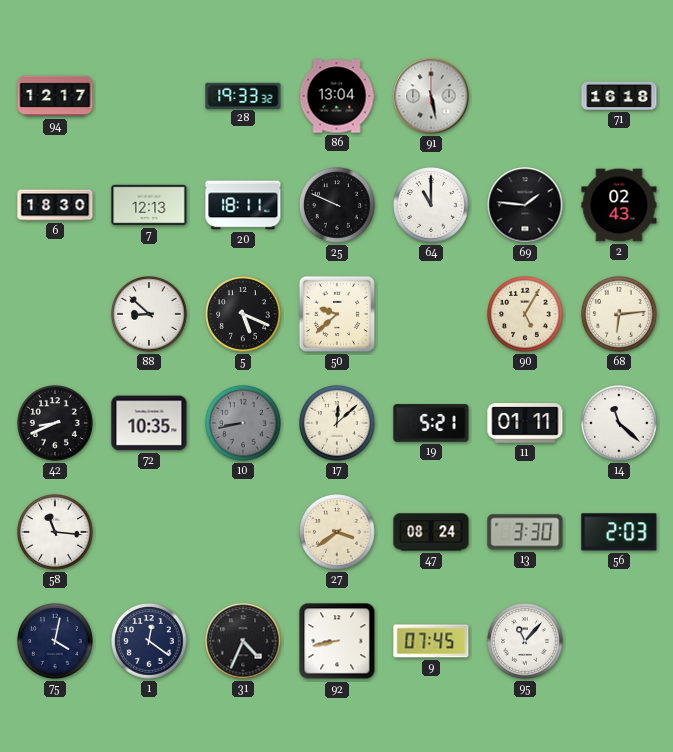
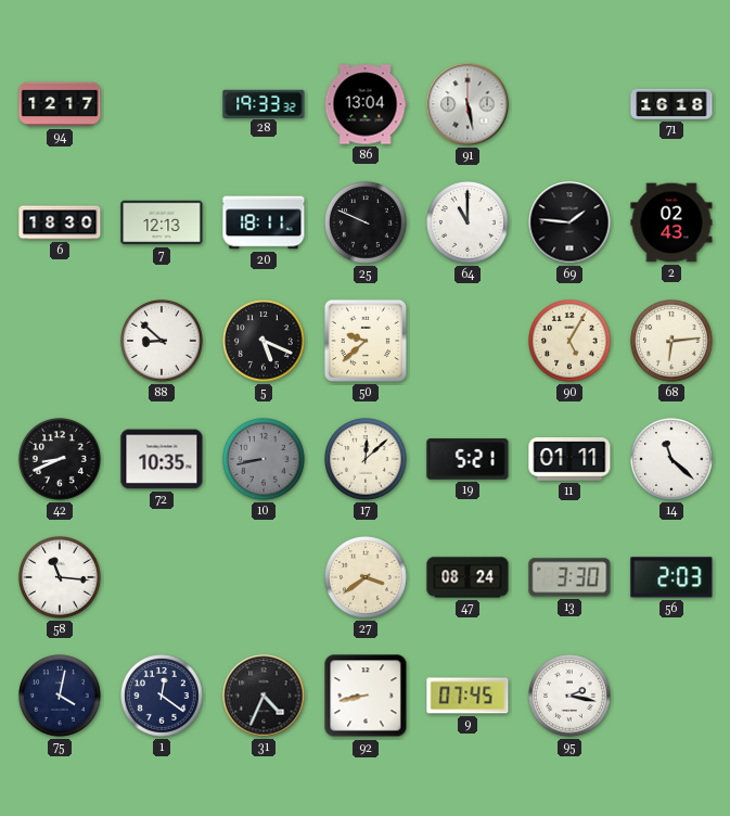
95: 11:07 -> 2:17
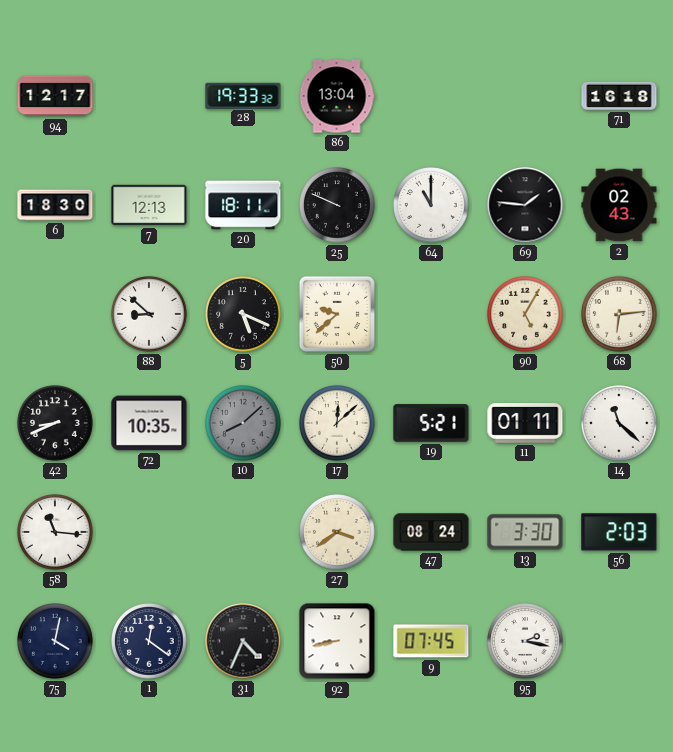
91: 5:28 -> none
10: 8:43 -> 8:08
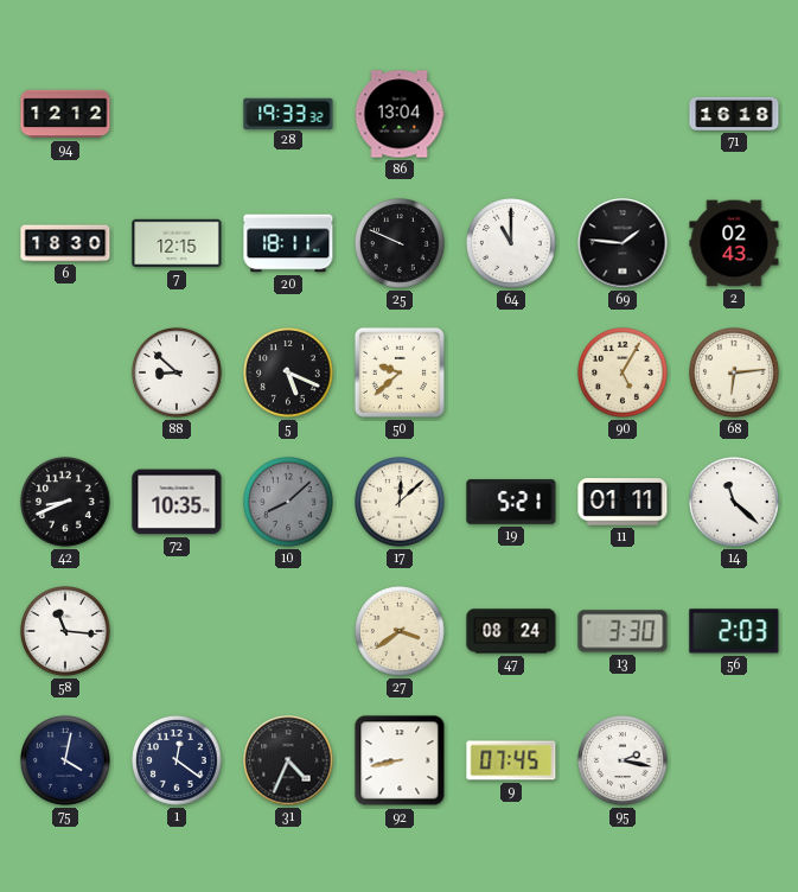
94: 12:17 -> 12:12
7: 12:13 -> 12:15
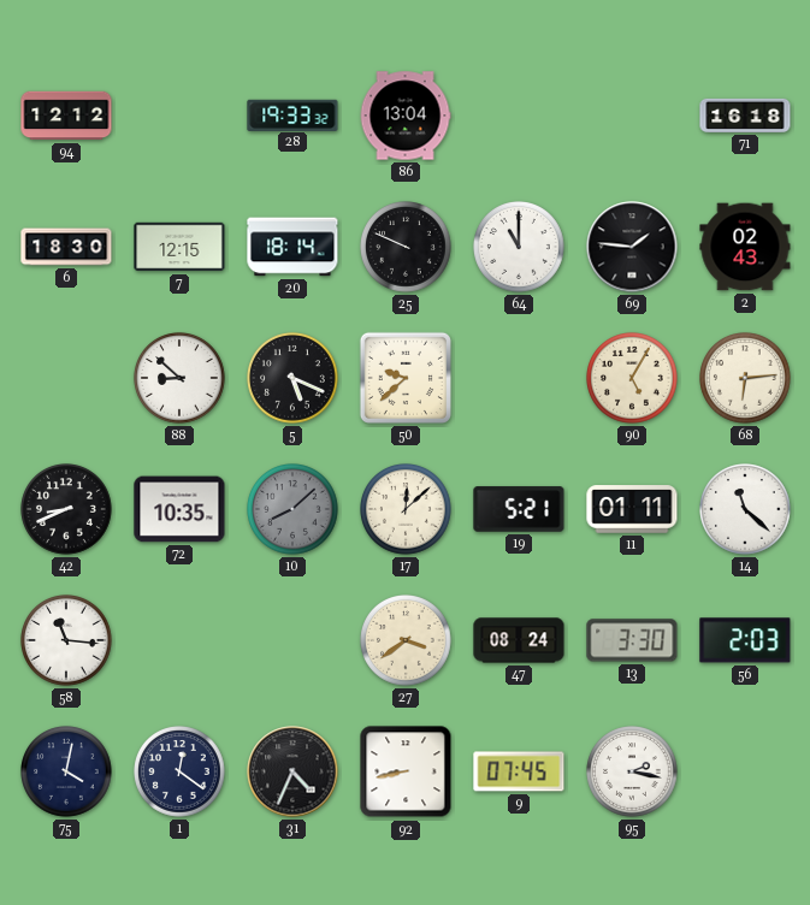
20: 18:11 -> 18:14
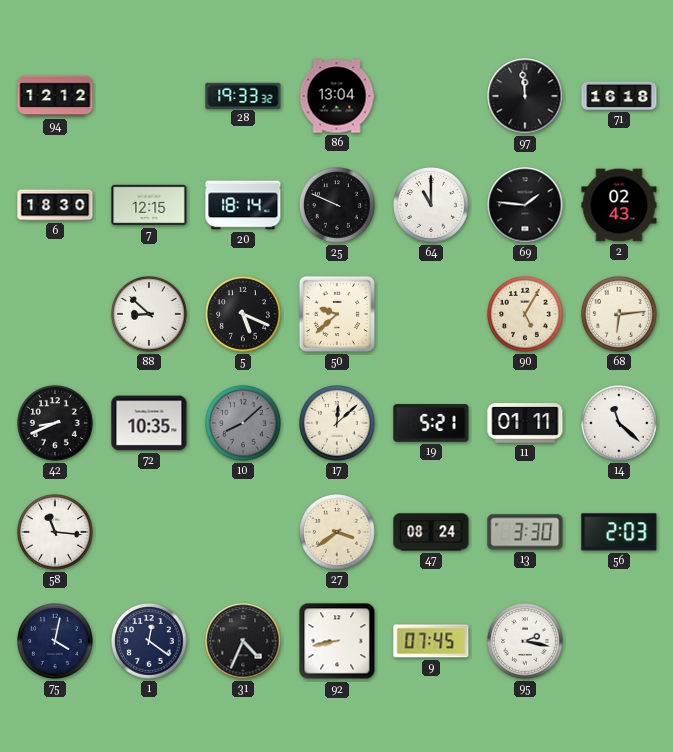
97: none -> 11:59
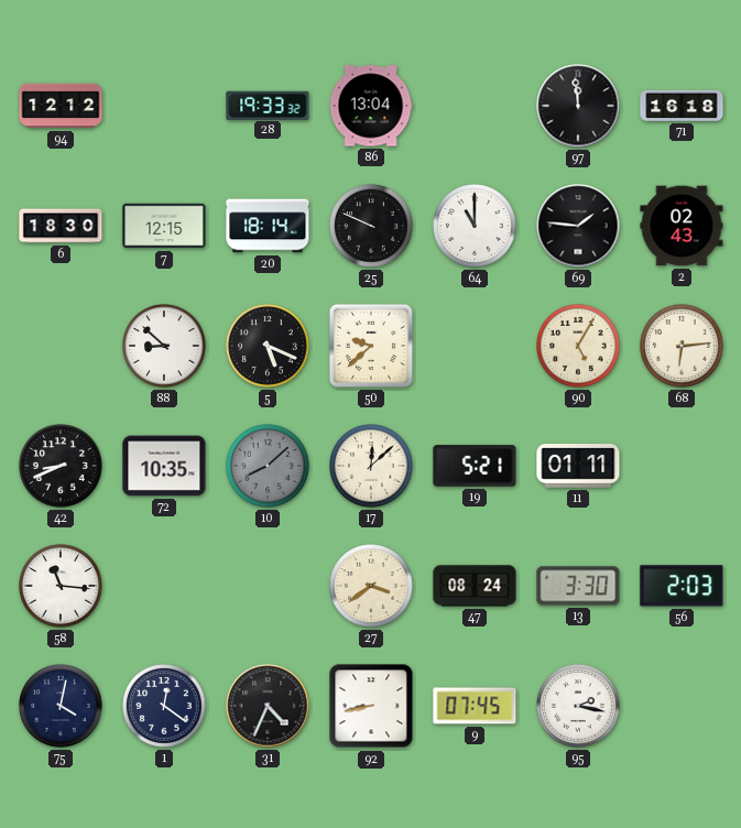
14: 11:22 -> none
